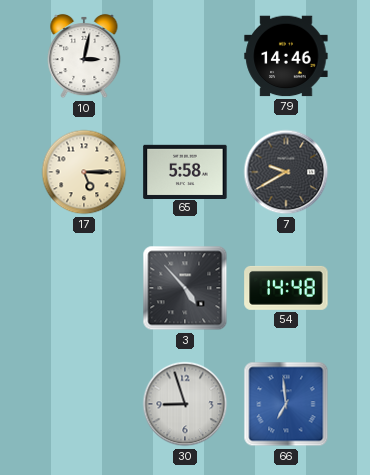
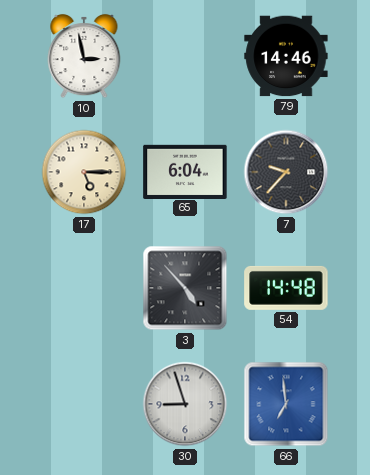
10: 3:02 -> 2:58
65: 5:58 -> 6:04
7: 9:40 -> 9:37
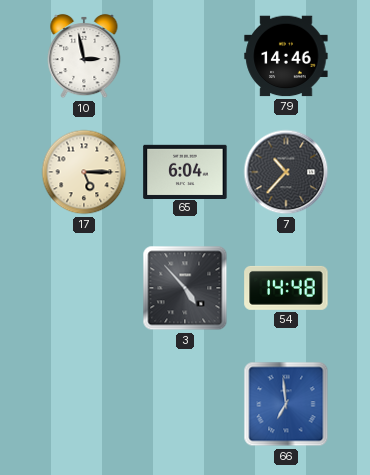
7: 9:37 -> 10:37
30: 8:57 -> none
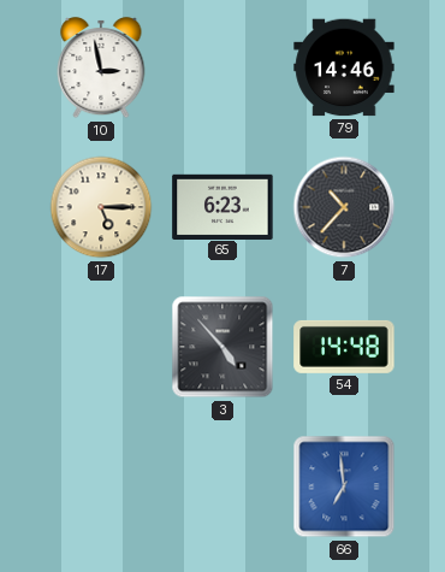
65: 6:04 -> 6:23
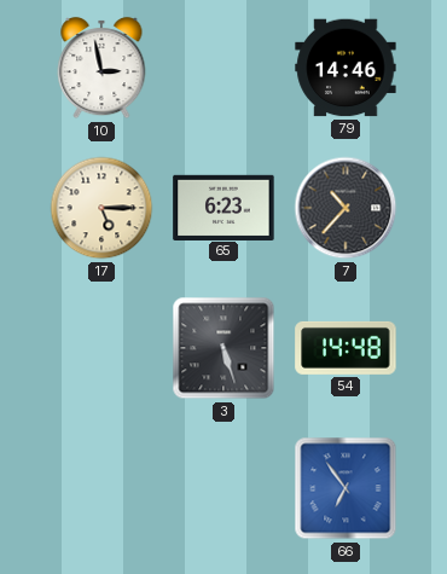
3: 4:53 -> 5:27
66: 6:59 -> 6:54
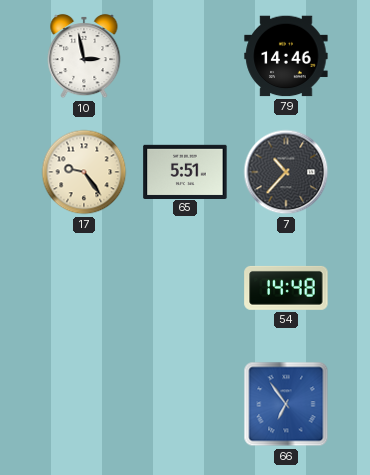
17: 5:15 -> 9:24
65: 6:23 -> 5:51
3: 5:27 -> none
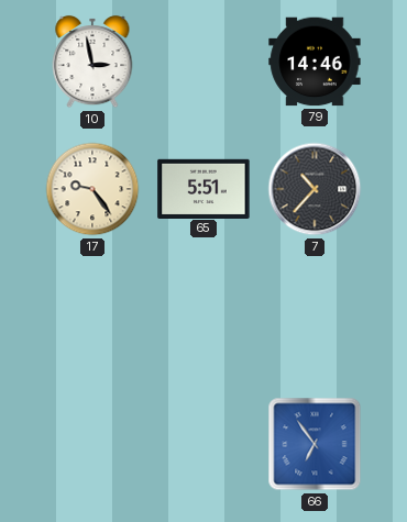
54: 14:48 -> none
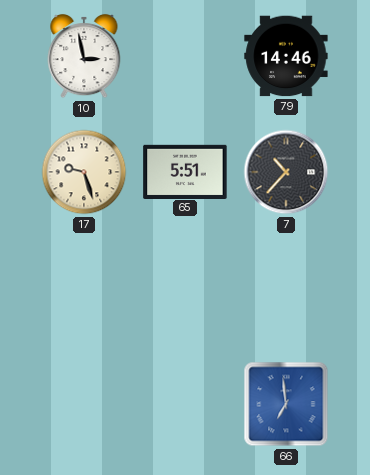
17: 9:24 -> 9:27
66: 6:54 -> 6:59
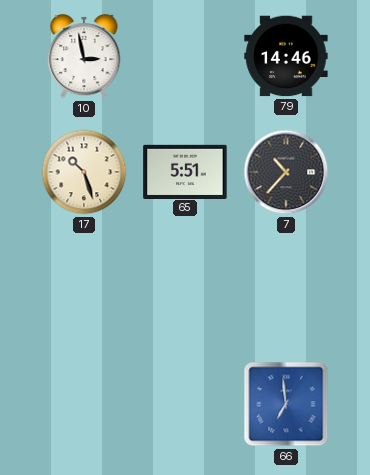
17: 9:27 -> 10:27
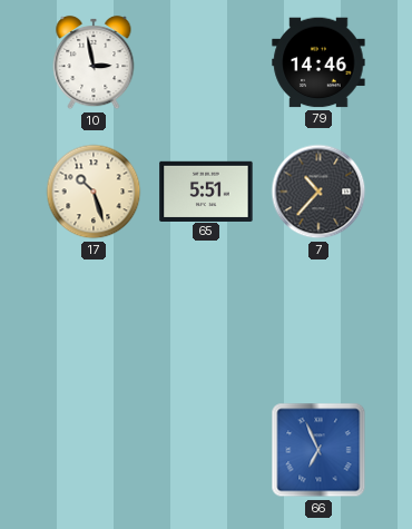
66: 6:59 -> 6:56
